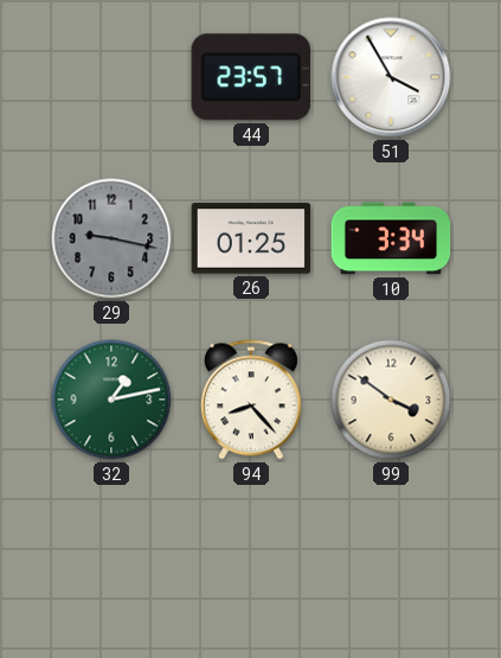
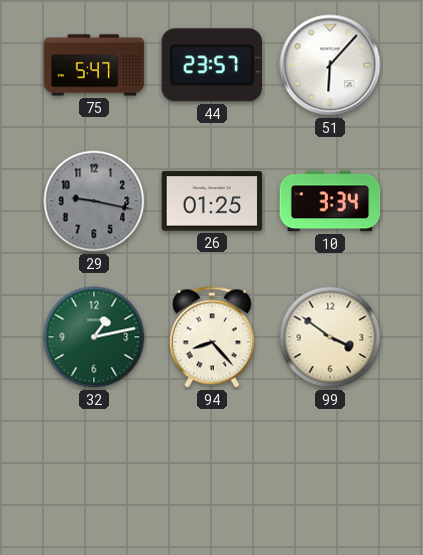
75: none -> 5:47
51: 3:55 -> 6:07
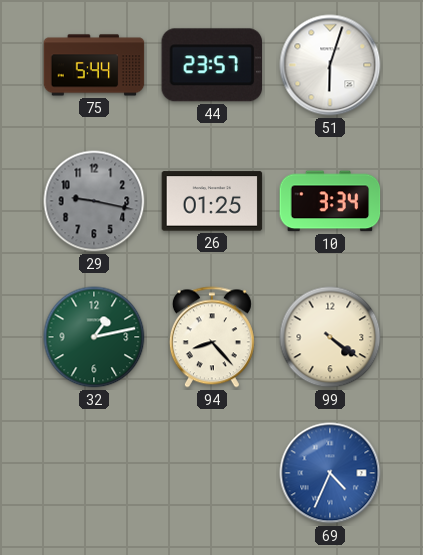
75: 5:47 -> 5:44
51: 6:07 -> 6:03
99: 3:51 -> 4:21
69: none -> 4:34
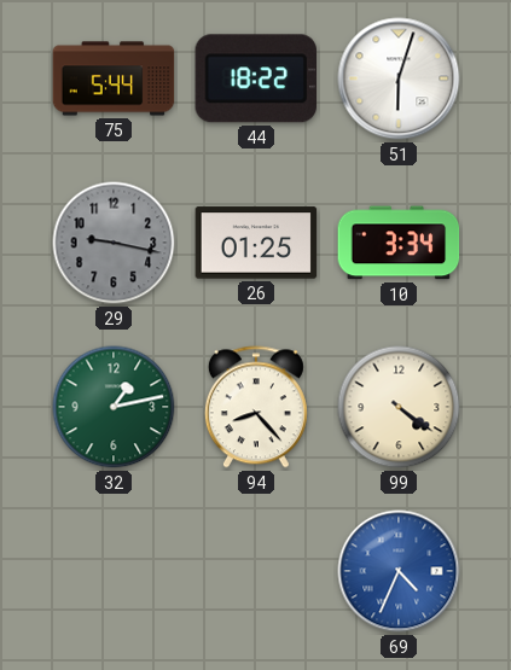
44: 23:57 -> 18:22
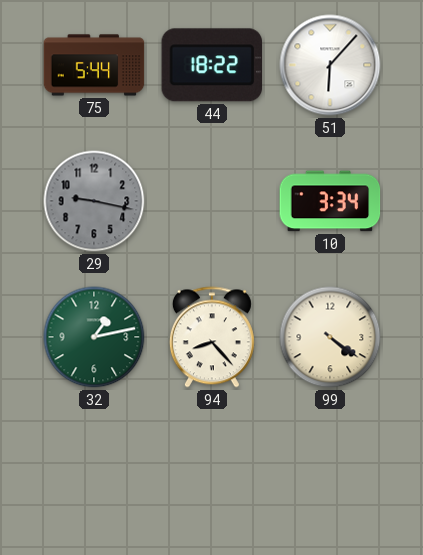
51: 6:03 -> 6:07
26: 01:25 -> none
69: 4:34 -> none
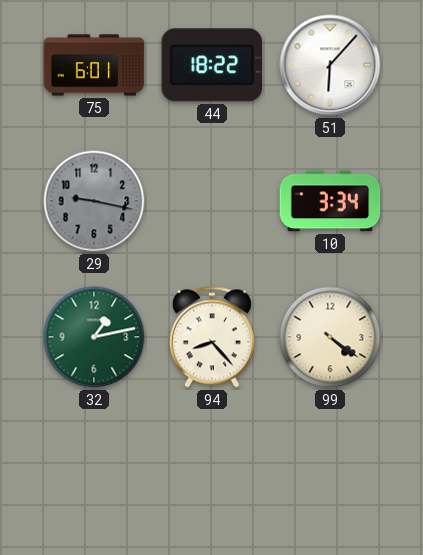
75: 5:44 -> 6:01
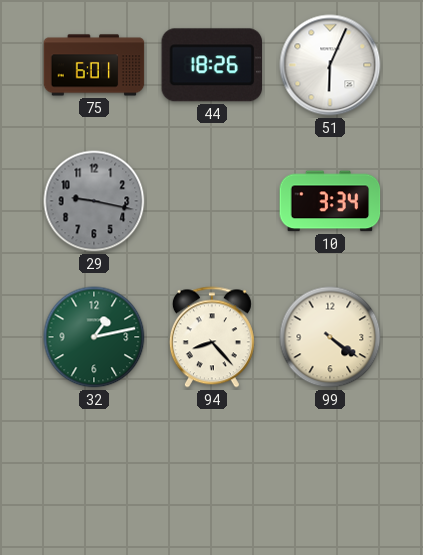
44: 18:22 -> 18:26
51: 6:07 -> 6:04
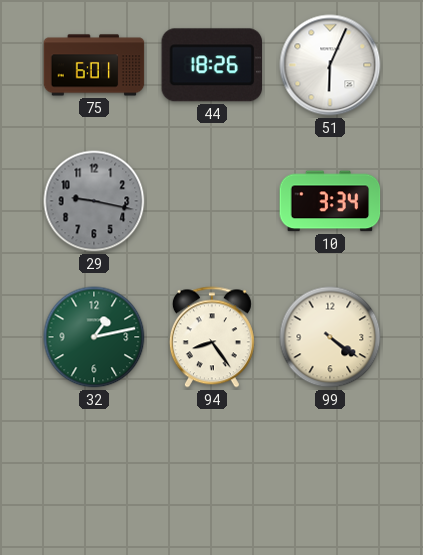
94: 8:23 -> 8:24
